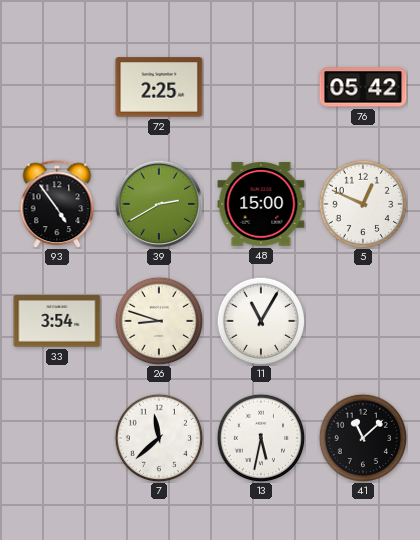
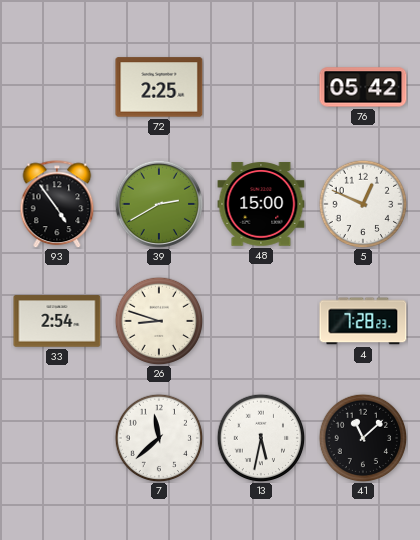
33: 3:54 -> 2:54
11: 11:05 -> none
4: none -> 7:28
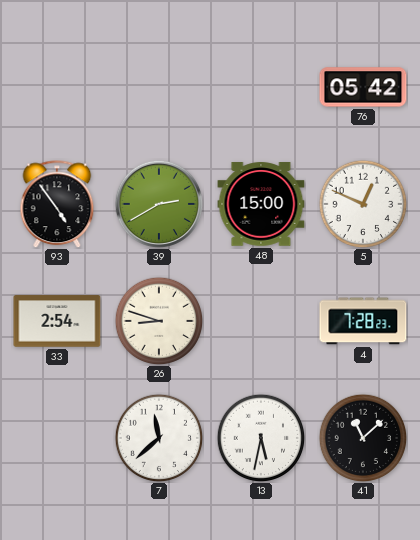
72: 2:25 -> none
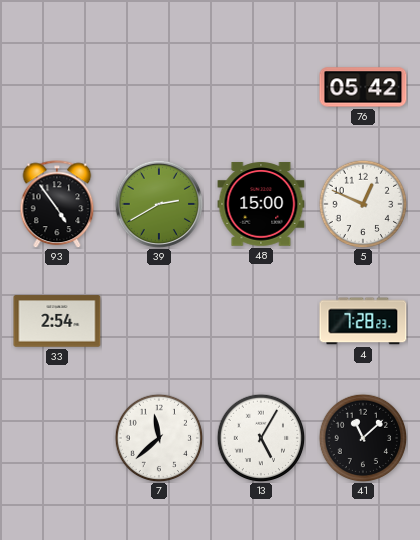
26: 8:48 -> none
13: 5:32 -> 5:05
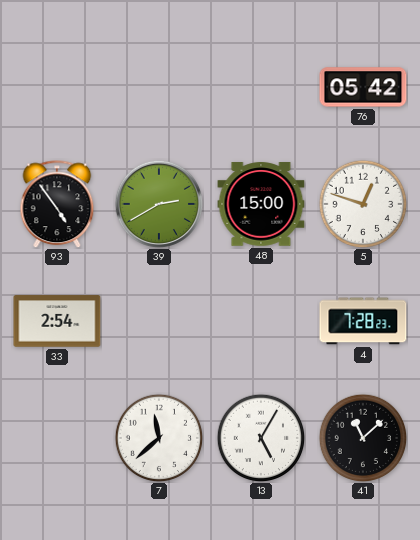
5: 12:49 -> 12:48
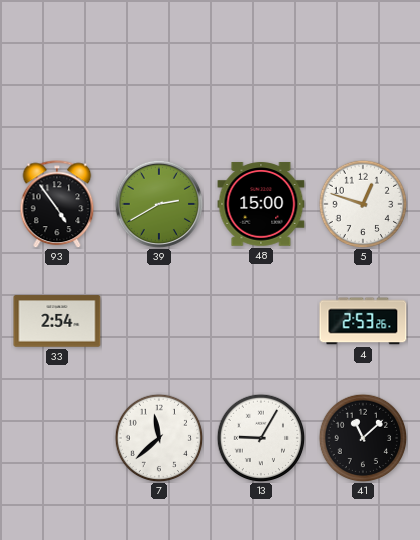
76: 05:42 -> none
4: 7:28 -> 2:53
13: 5:05 -> 9:05
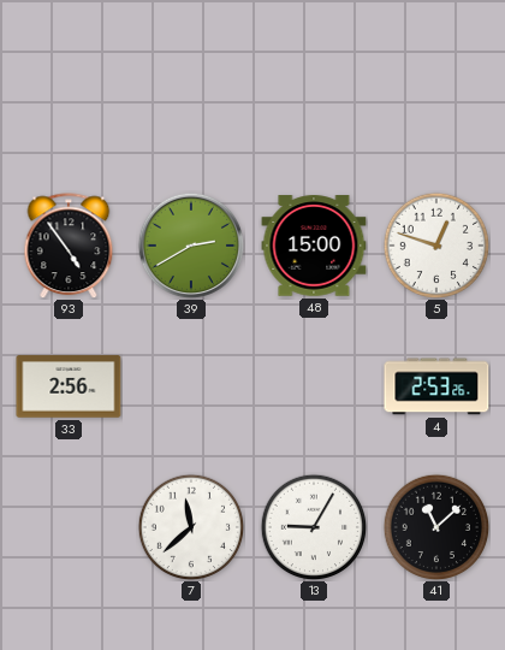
33: 2:54 -> 2:56
